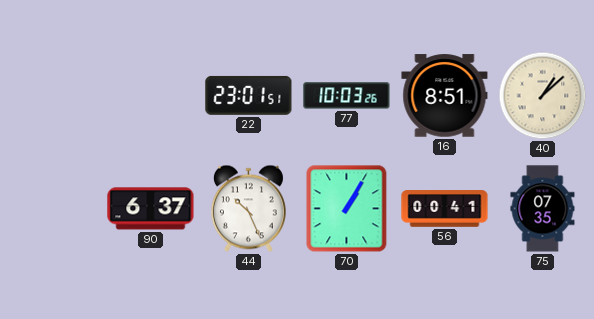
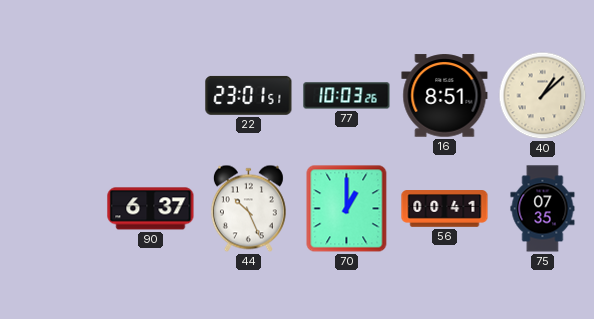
70: 1:05 -> 1:00
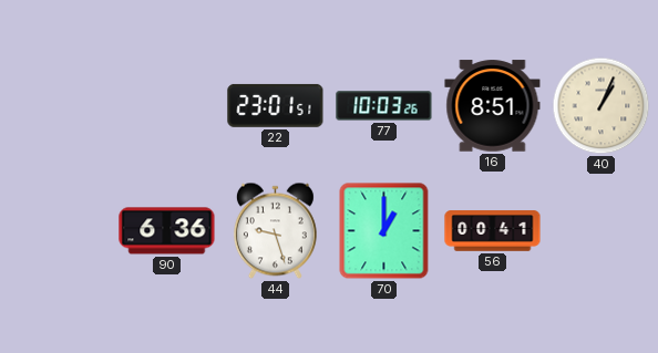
40: 1:08 -> 1:04
90: 6:37 -> 6:36
44: 10:26 -> 9:27
75: 07:35 -> none
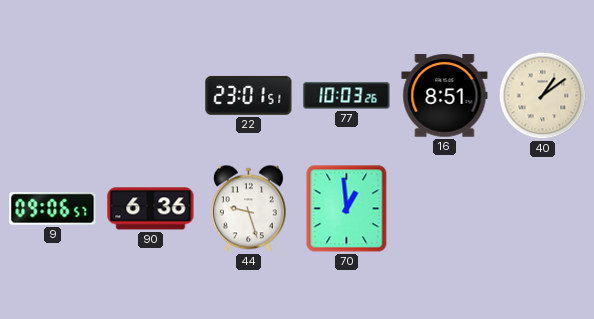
40: 1:04 -> 1:09
9: none -> 09:06
70: 1:00 -> 12:59
56: 00:41 -> none
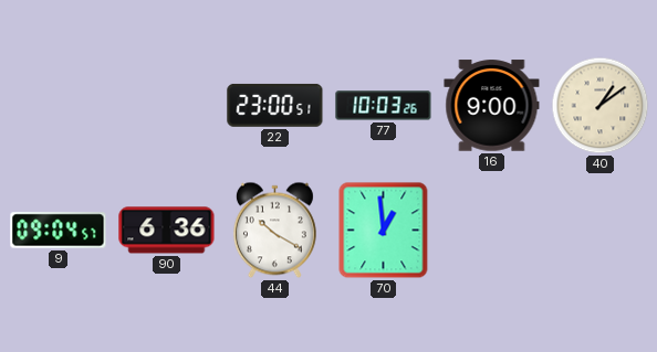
22: 23:01 -> 23:00
16: 8:51 -> 9:00
9: 09:06 -> 09:04
44: 9:27 -> 10:20
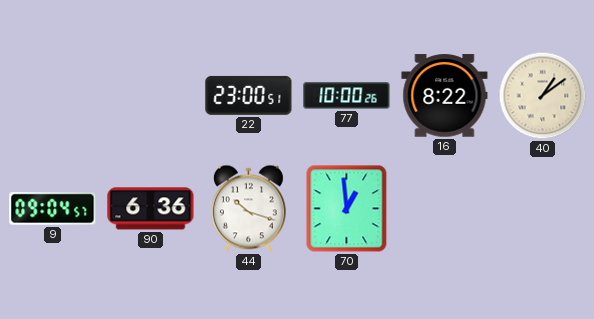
77: 10:03 -> 10:00
16: 9:00 -> 8:22
44: 10:20 -> 10:18
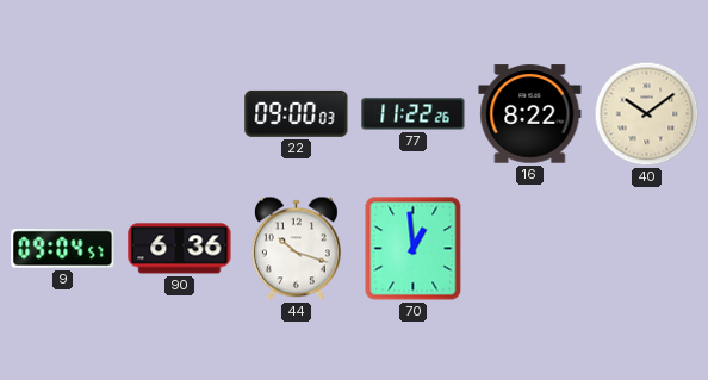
22: 23:00 -> 09:00
77: 10:00 -> 11:22
40: 1:09 -> 10:09
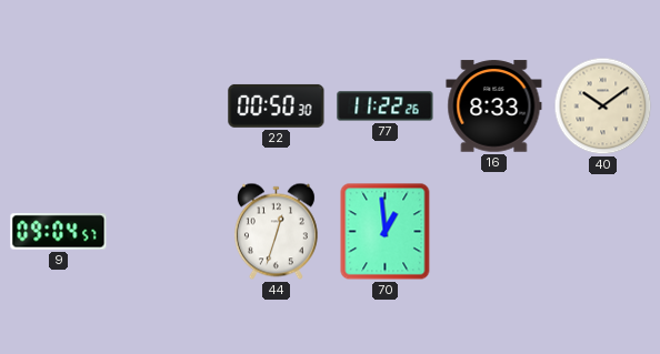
22: 09:00 -> 00:50
16: 8:22 -> 8:33
90: 6:36 -> none
44: 10:18 -> 12:33
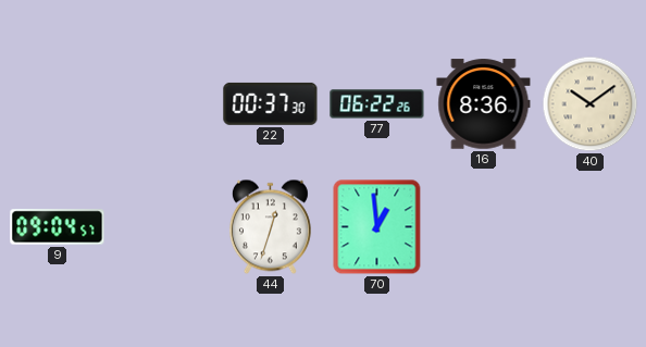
22: 00:50 -> 00:37
77: 11:22 -> 06:22
16: 8:33 -> 8:36
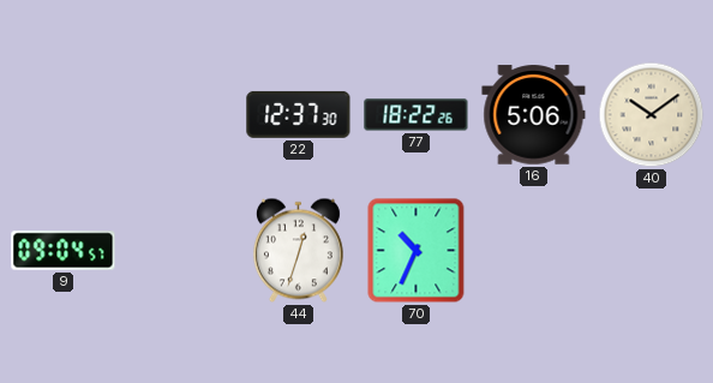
22: 00:37 -> 12:37
77: 06:22 -> 18:22
16: 8:36 -> 5:06
70: 12:59 -> 10:34
